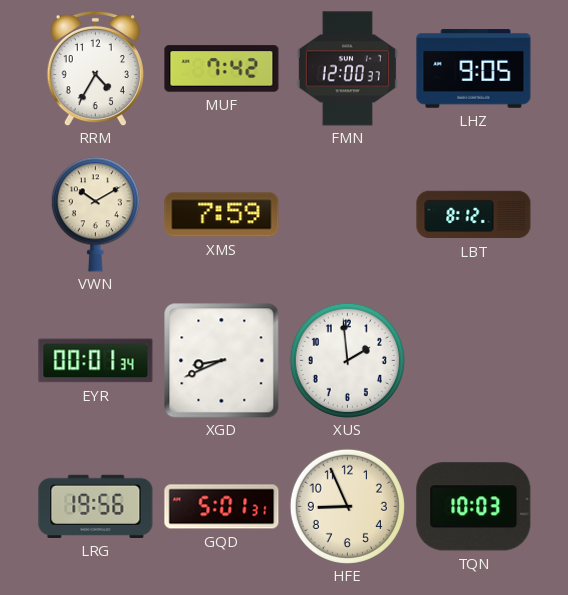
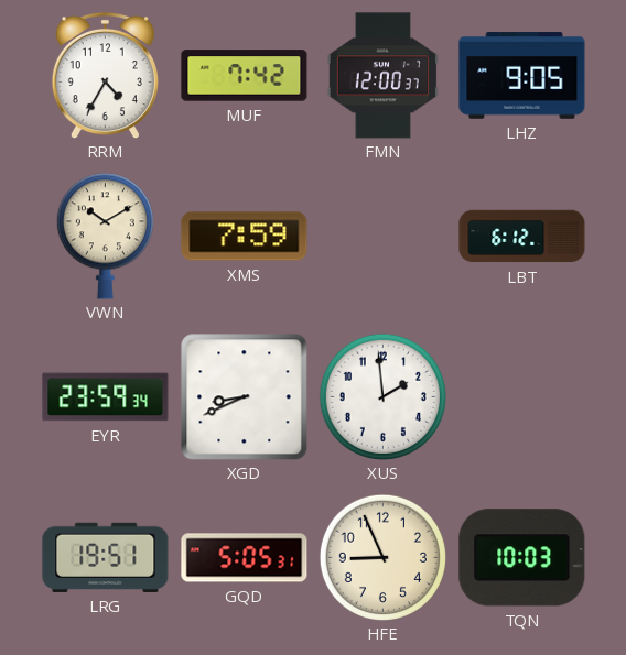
LBT: 8:12 -> 6:12
EYR: 00:01 -> 23:59
LRG: 19:56 -> 19:51
GQD: 5:01 -> 5:05
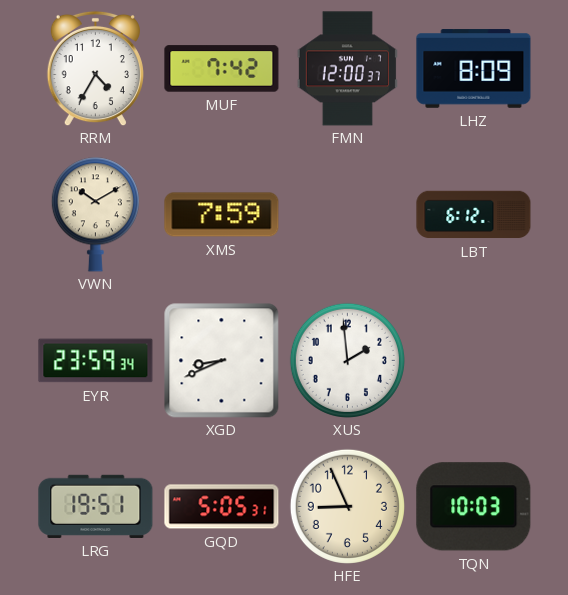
LHZ: 9:05 -> 8:09
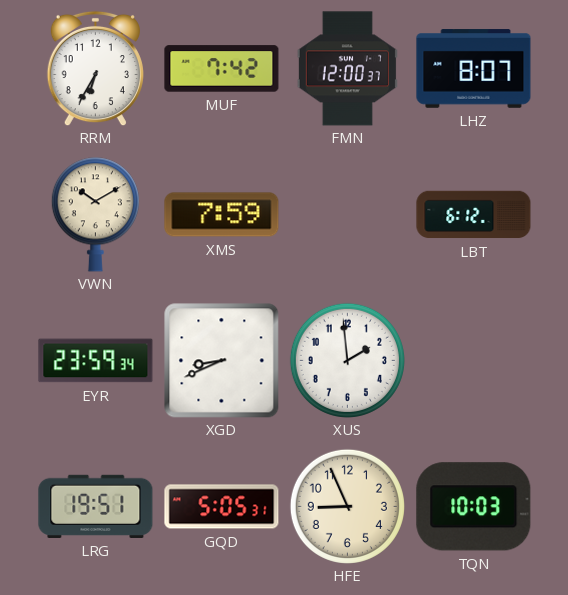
RRM: 4:35 -> 6:35
LHZ: 8:09 -> 8:07
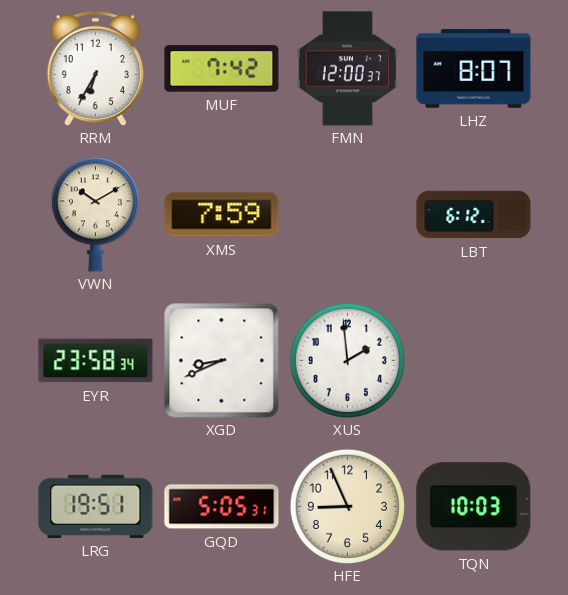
EYR: 23:59 -> 23:58
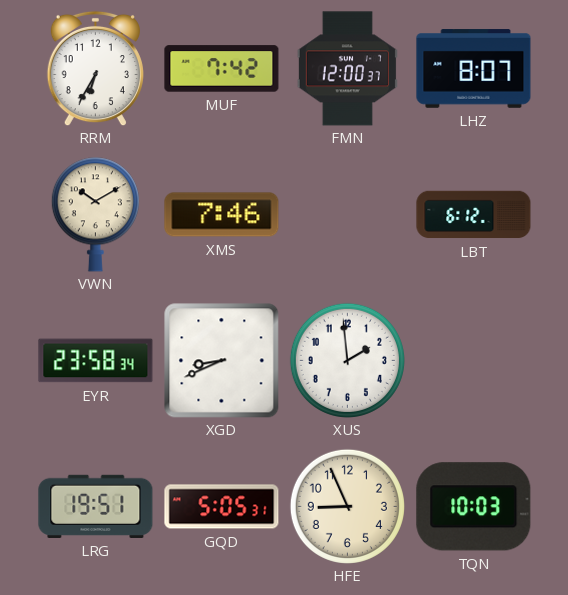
XMS: 7:59 -> 7:46
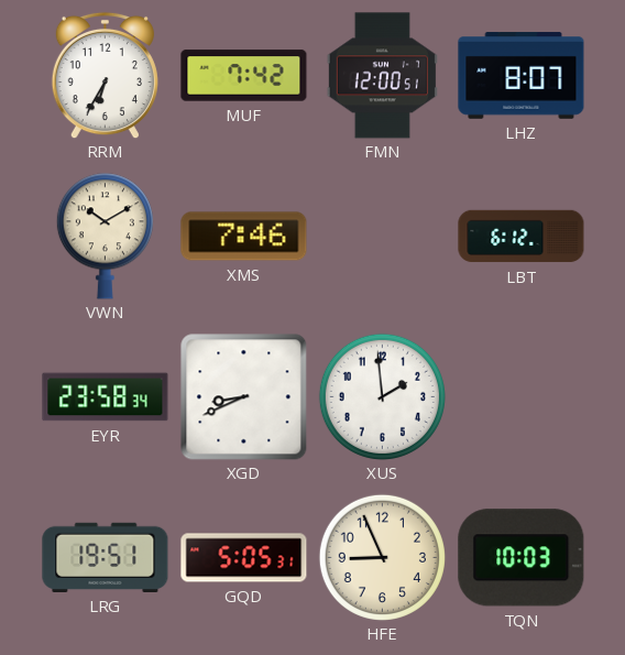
FMN: 12:00:37 -> 12:00:51
